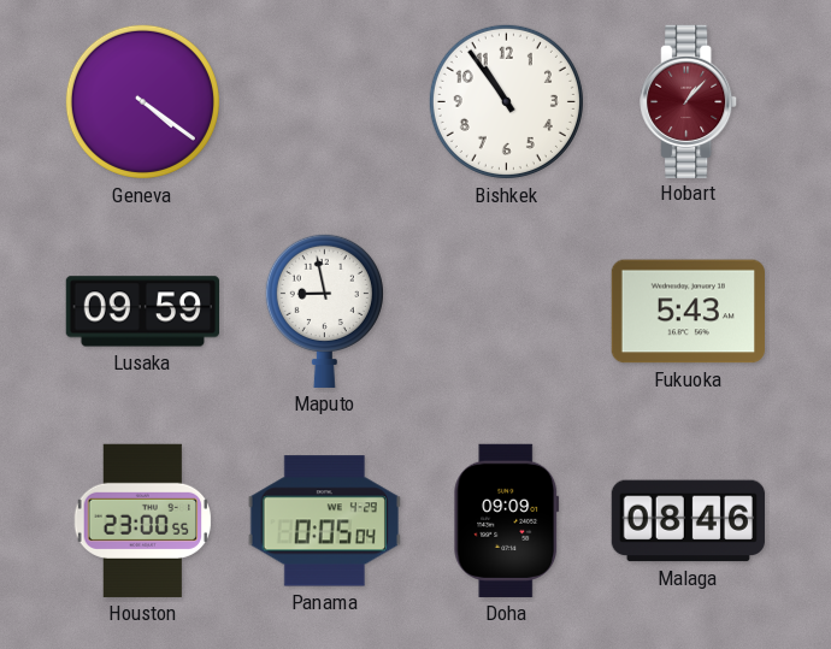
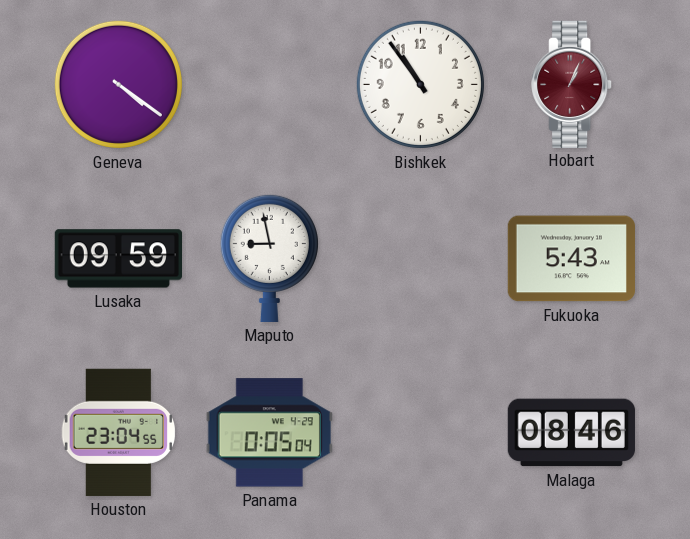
Hobart: 1:07 -> 1:04
Houston: 23:00 -> 23:04
Doha: 09:09 -> none
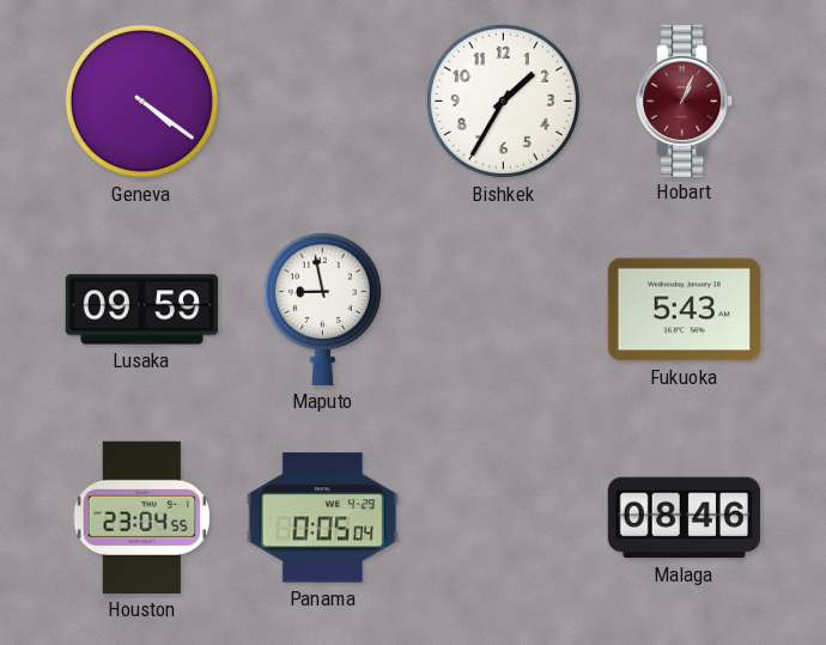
Bishkek: 10:54 -> 1:35
